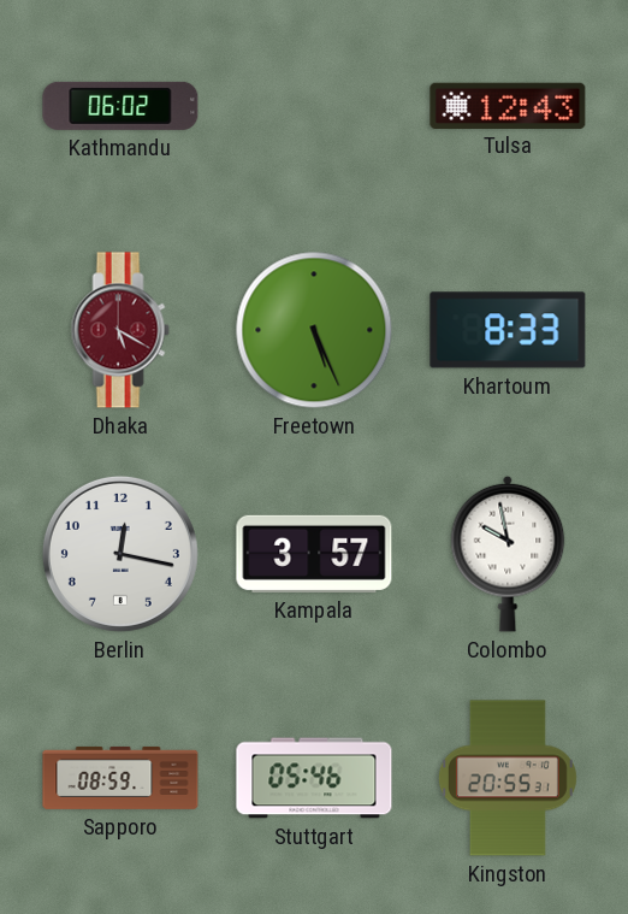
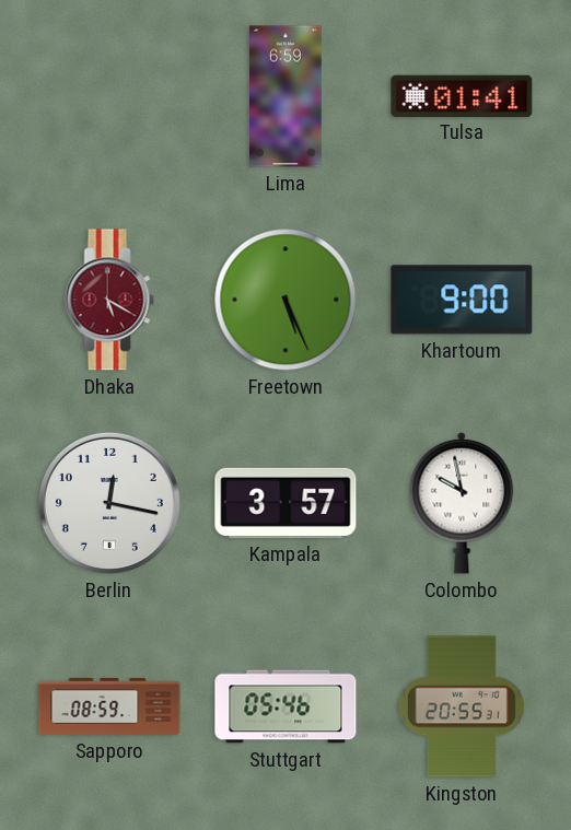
Kathmandu: 06:02 -> none
Lima: none -> 6:59
Tulsa: 12:43 -> 01:41
Khartoum: 8:33 -> 9:00
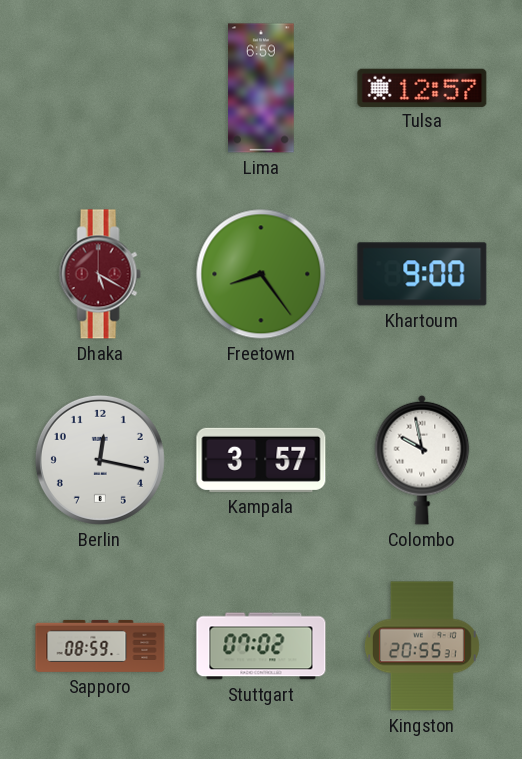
Tulsa: 01:41 -> 12:57
Freetown: 5:26 -> 8:24
Stuttgart: 05:46 -> 07:02
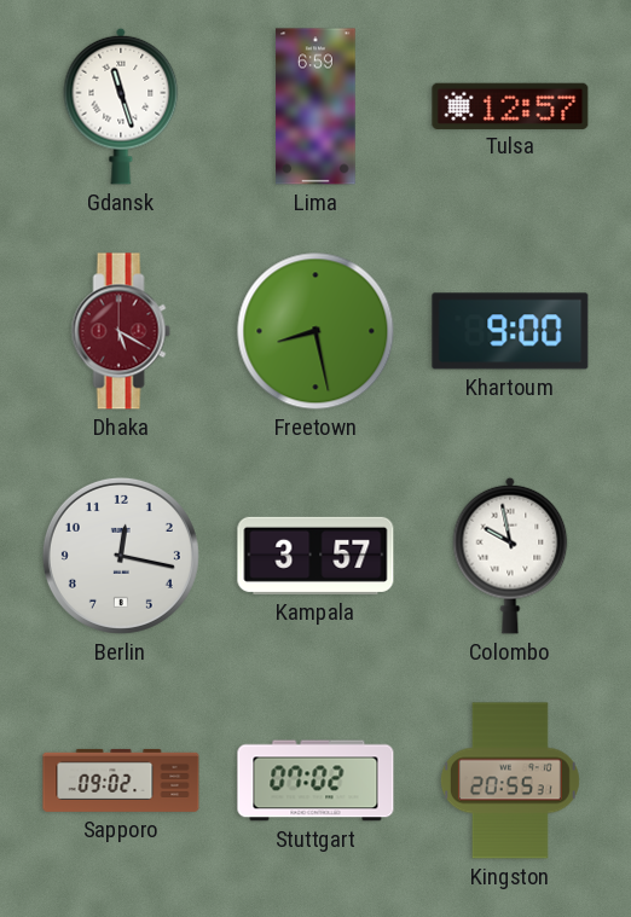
Gdansk: none -> 11:27
Freetown: 8:24 -> 8:28
Sapporo: 08:59 -> 09:02
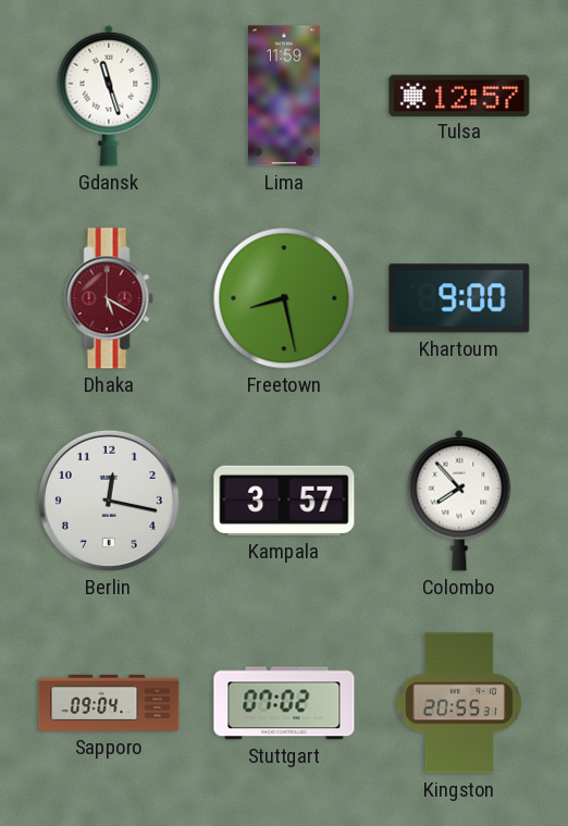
Lima: 6:59 -> 11:59
Colombo: 9:58 -> 7:53
Sapporo: 09:02 -> 09:04
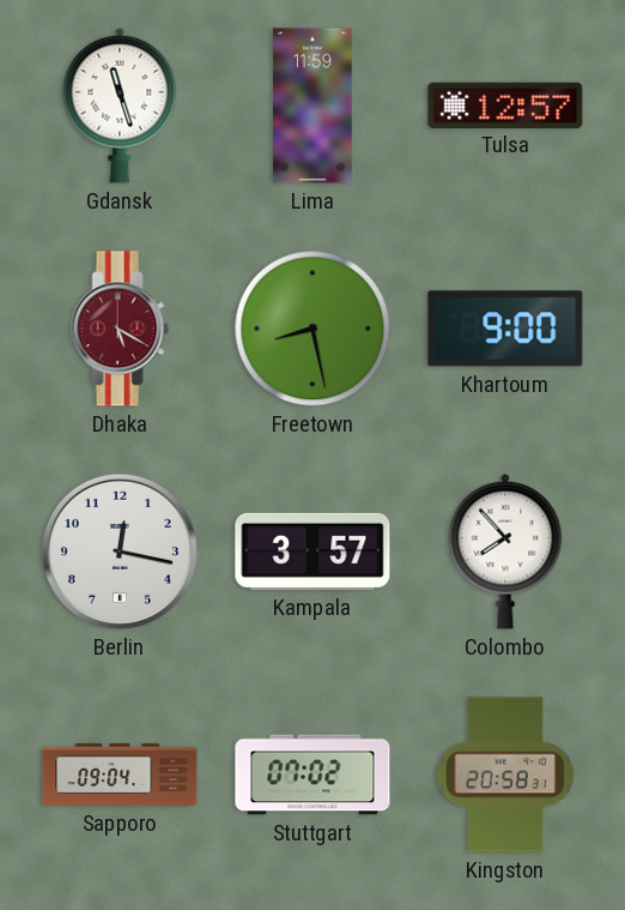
Kingston: 20:55 -> 20:58
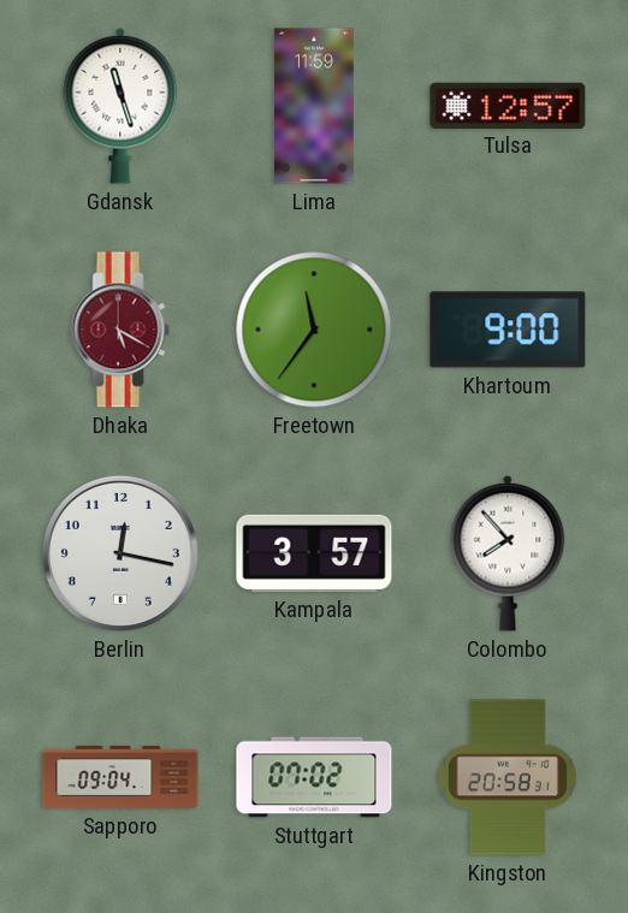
Freetown: 8:28 -> 11:36
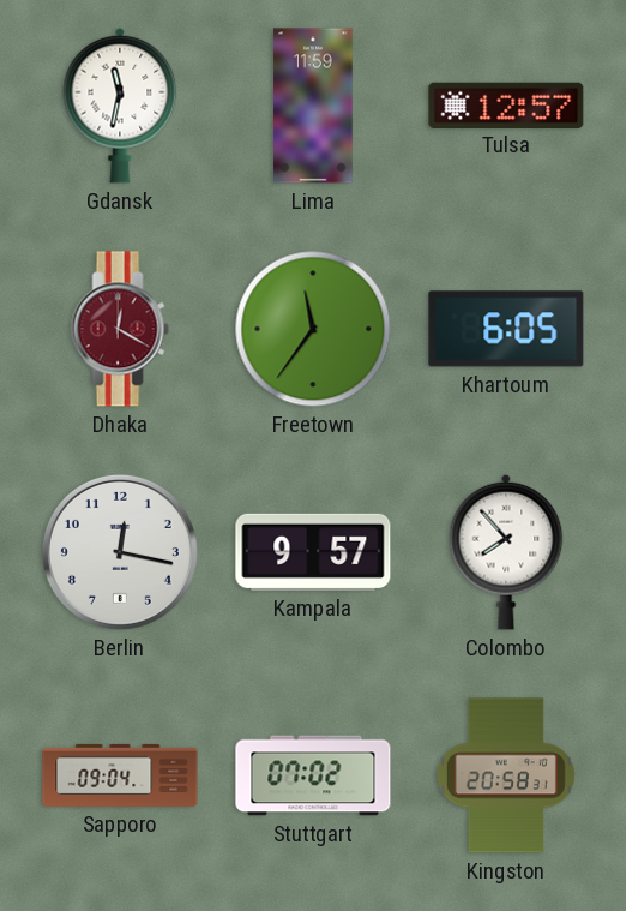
Gdansk: 11:27 -> 11:32
Dhaka: 5:20 -> 12:20
Khartoum: 9:00 -> 6:05
Kampala: 3:57 -> 9:57
